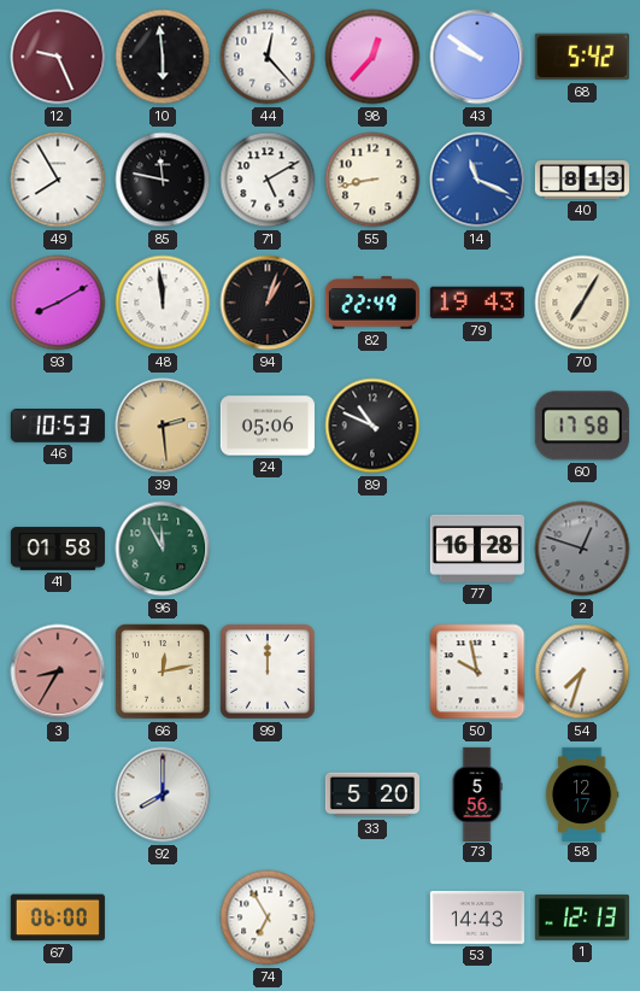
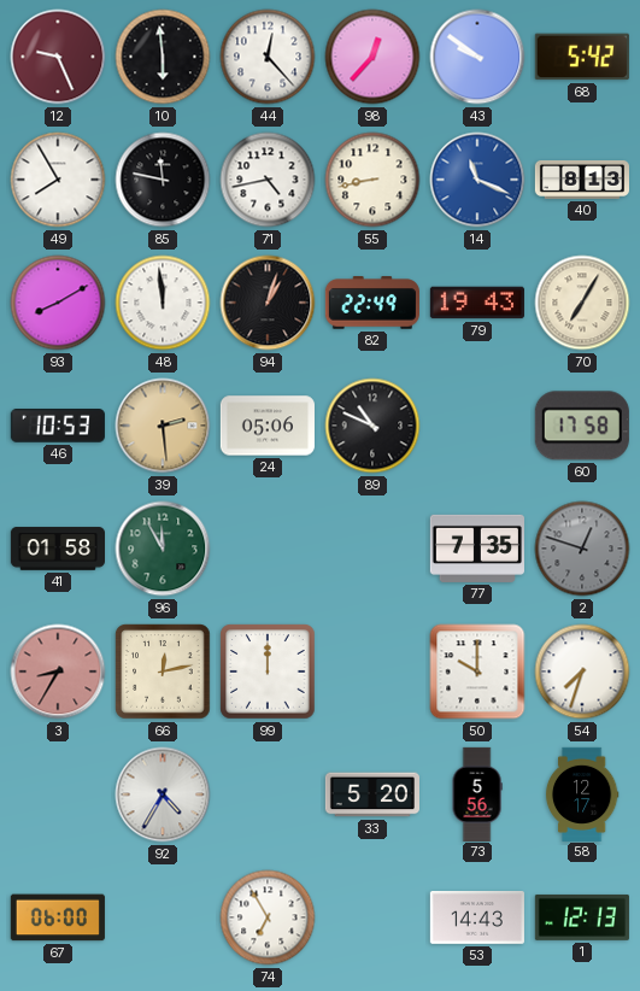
71: 5:10 -> 4:43
77: 16:28 -> 7:35
50: 9:58 -> 10:00
92: 8:00 -> 4:35
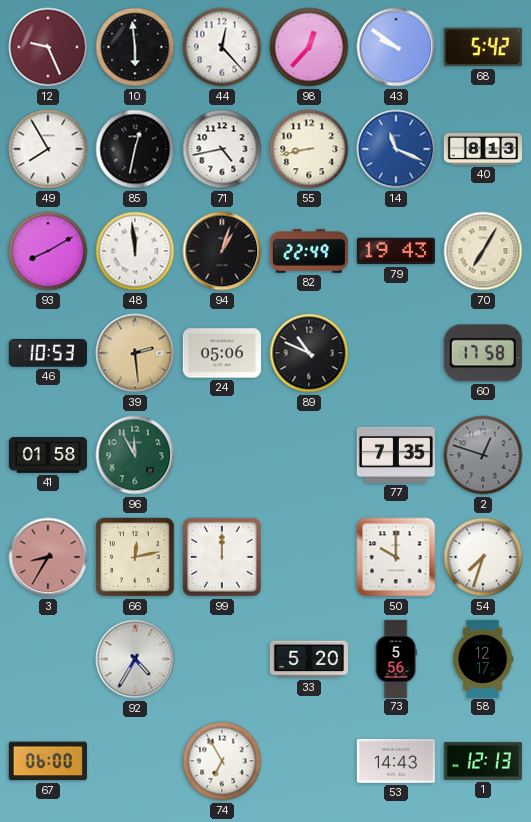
85: 11:47 -> 12:32
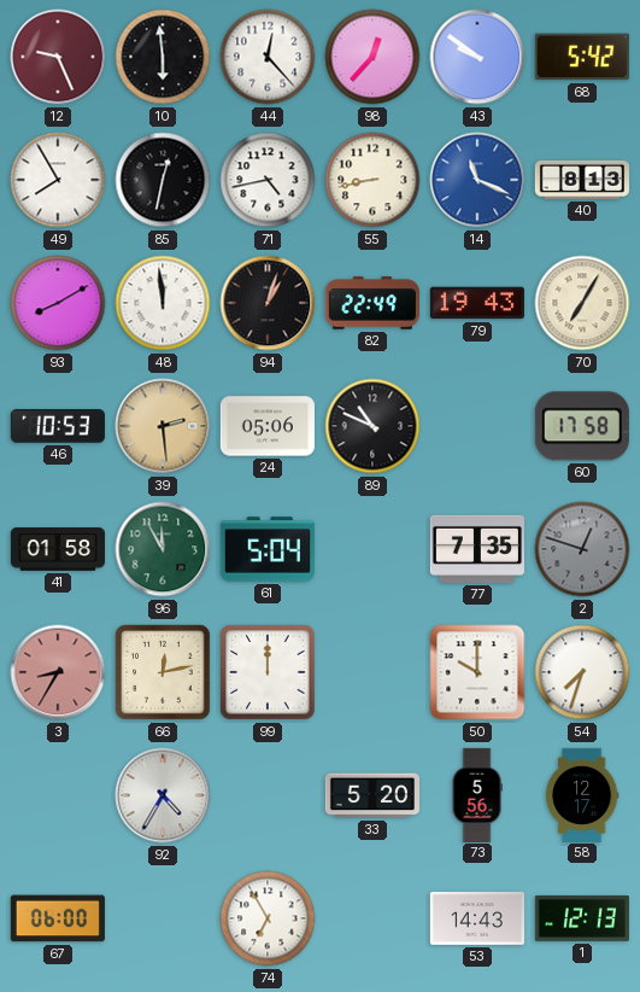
61: none -> 5:04
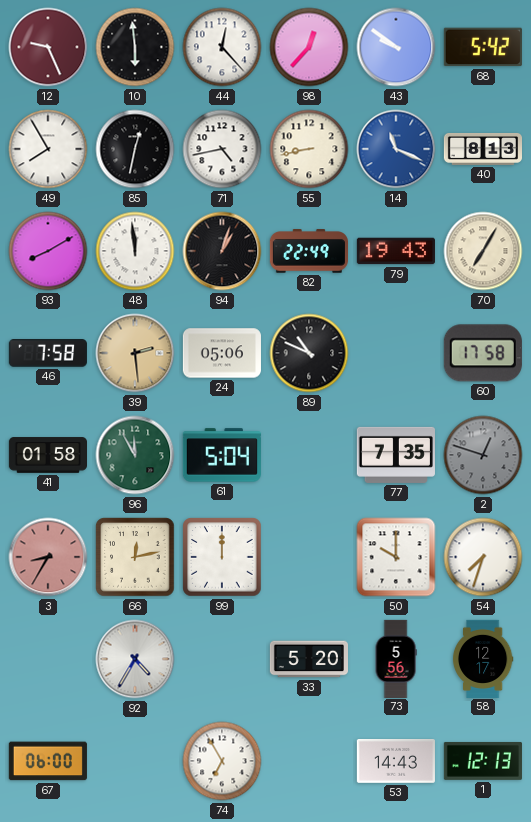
46: 10:53 -> 7:58
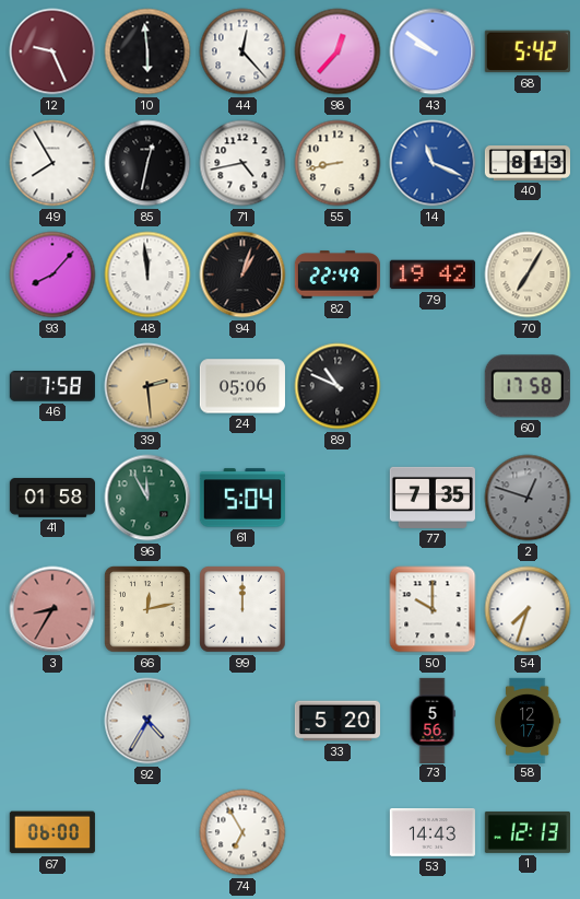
93: 8:10 -> 8:07
79: 19:43 -> 19:42
